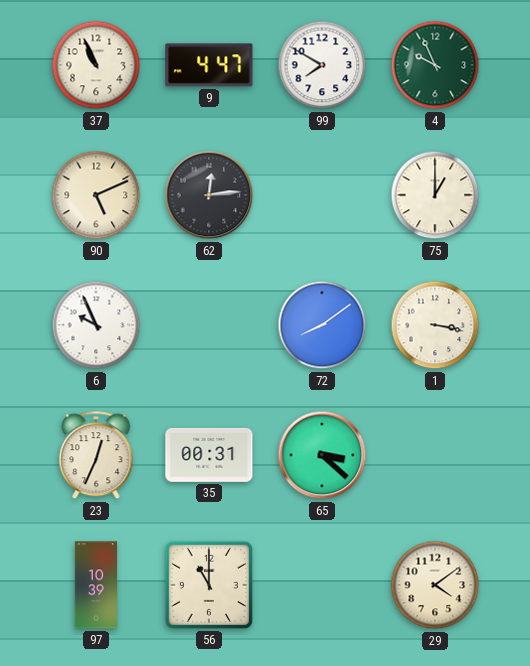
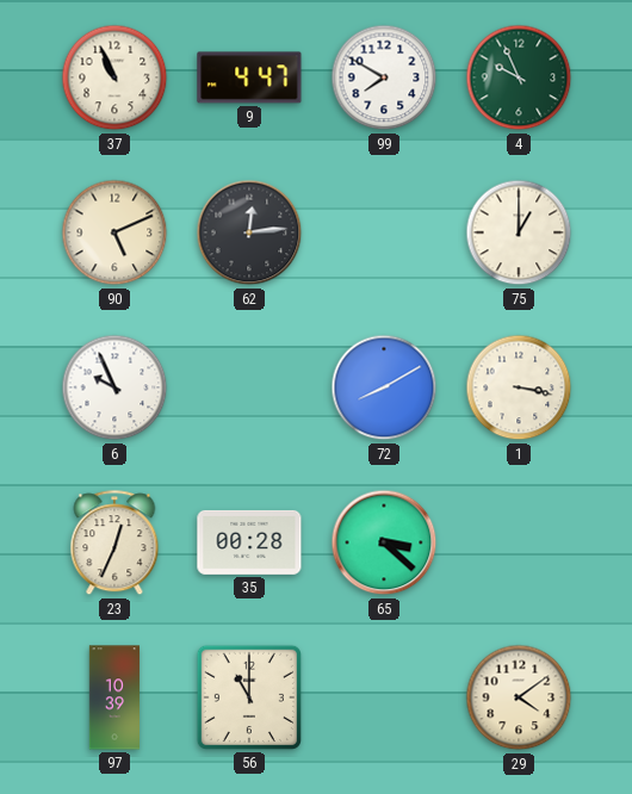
72: 8:09 -> 8:10
35: 00:31 -> 00:28
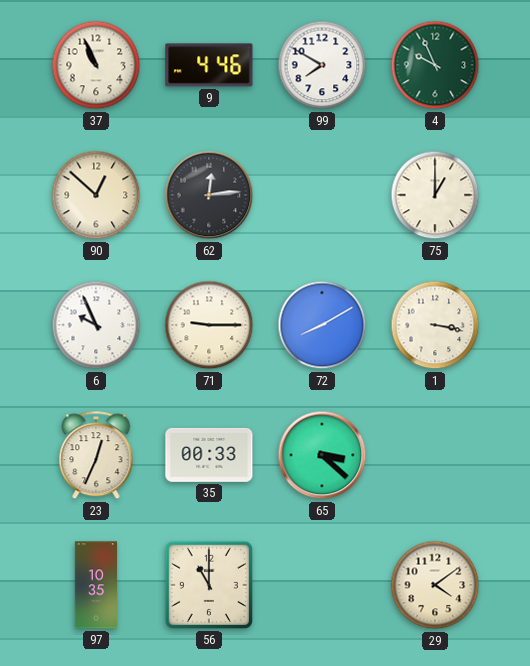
9: 4:47 -> 4:46
90: 5:11 -> 12:52
71: none -> 9:15
35: 00:28 -> 00:33
97: 10:39 -> 10:35
